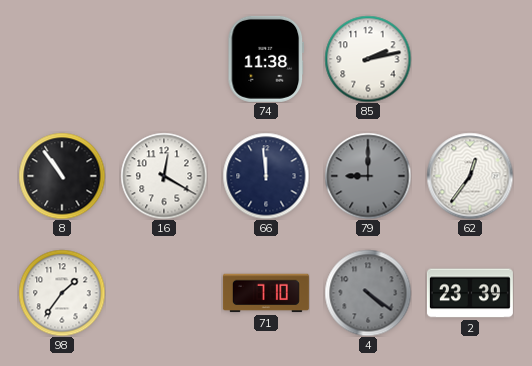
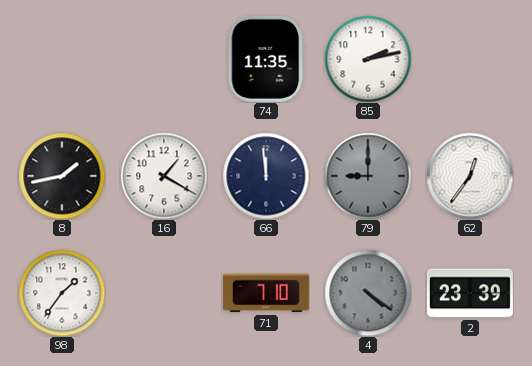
74: 11:38 -> 11:35
8: 10:54 -> 1:43
16: 12:20 -> 1:20
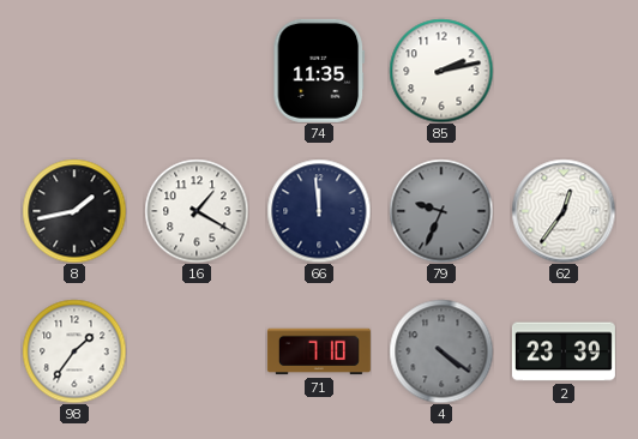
79: 9:00 -> 9:34
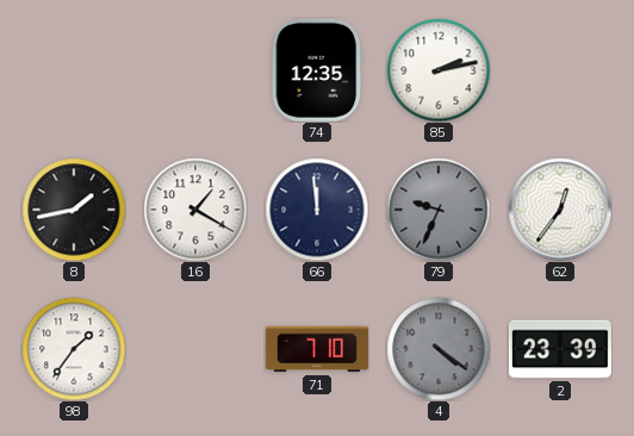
74: 11:35 -> 12:35
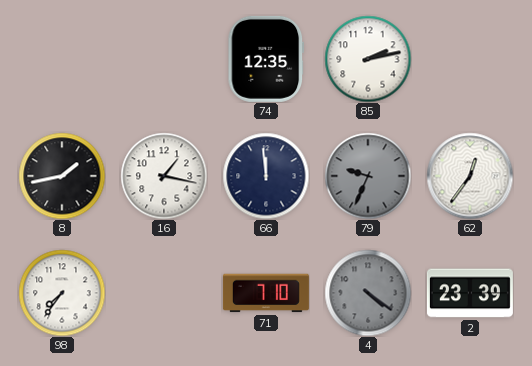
16: 1:20 -> 1:17
98: 1:36 -> 7:36
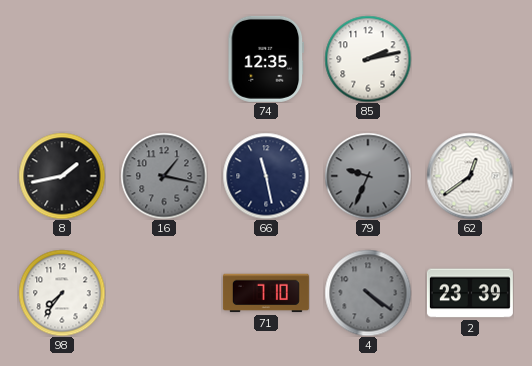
16 dial: white -> grey
66: 11:59 -> 11:28
62: 12:36 -> 12:39
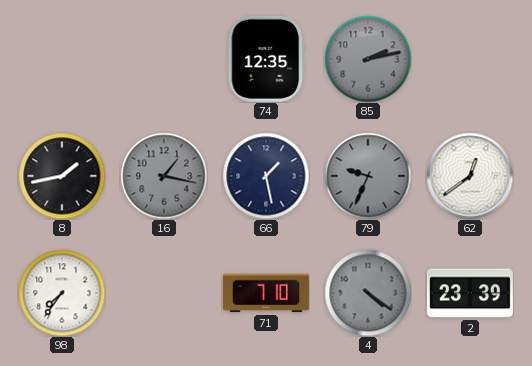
85 dial: white -> grey
66: 11:28 -> 1:28
